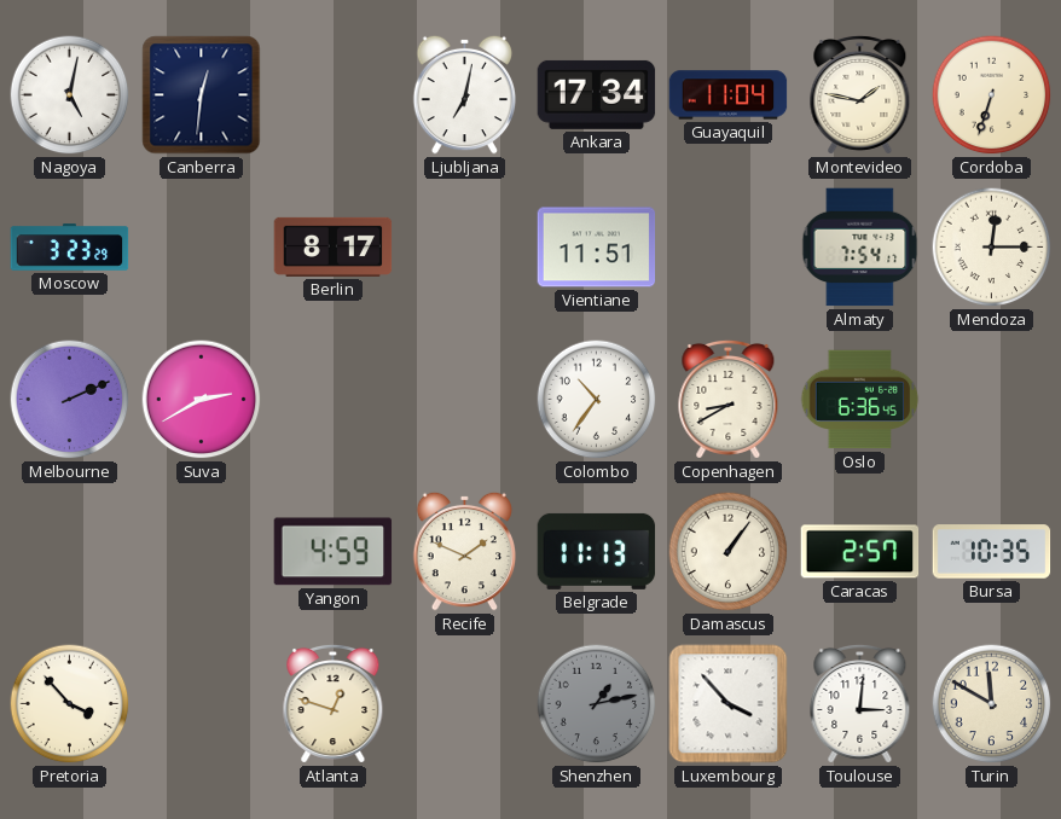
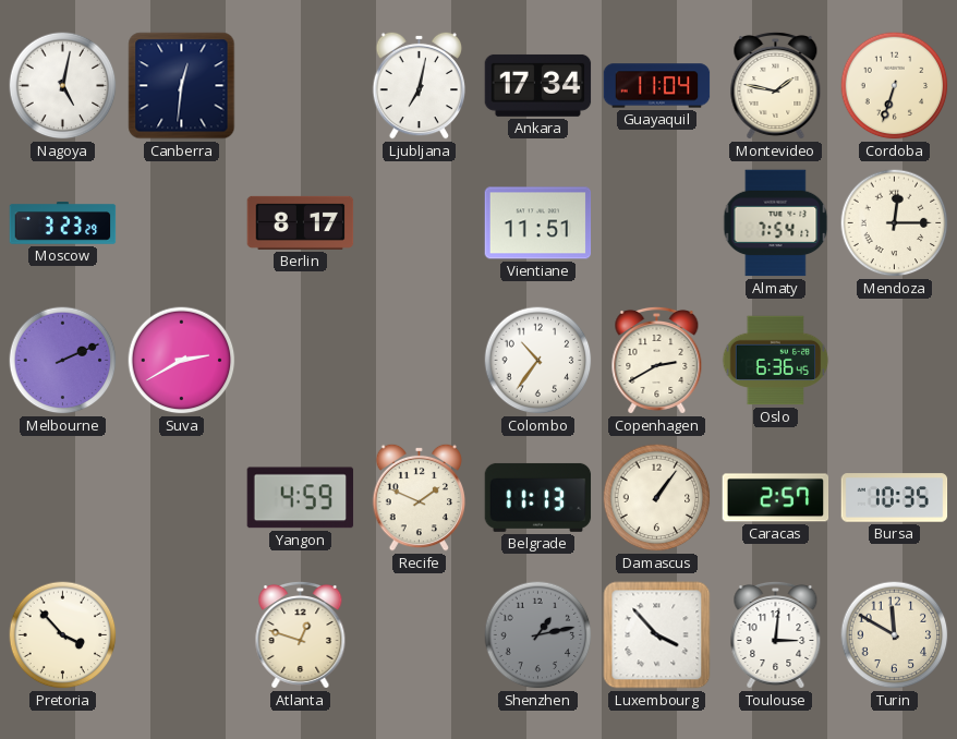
Copenhagen: 8:40 -> 2:40
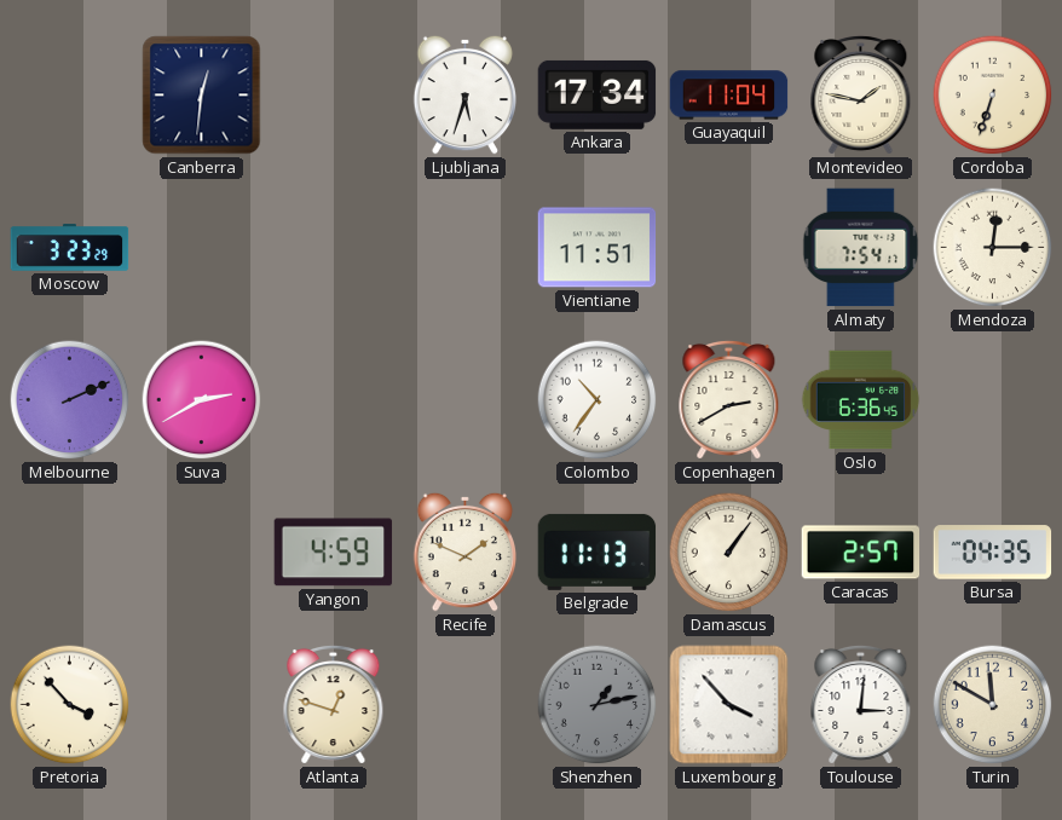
Nagoya: 5:02 -> none
Ljubljana: 7:02 -> 5:33
Berlin: 8:17 -> none
Bursa: 10:35 -> 04:35
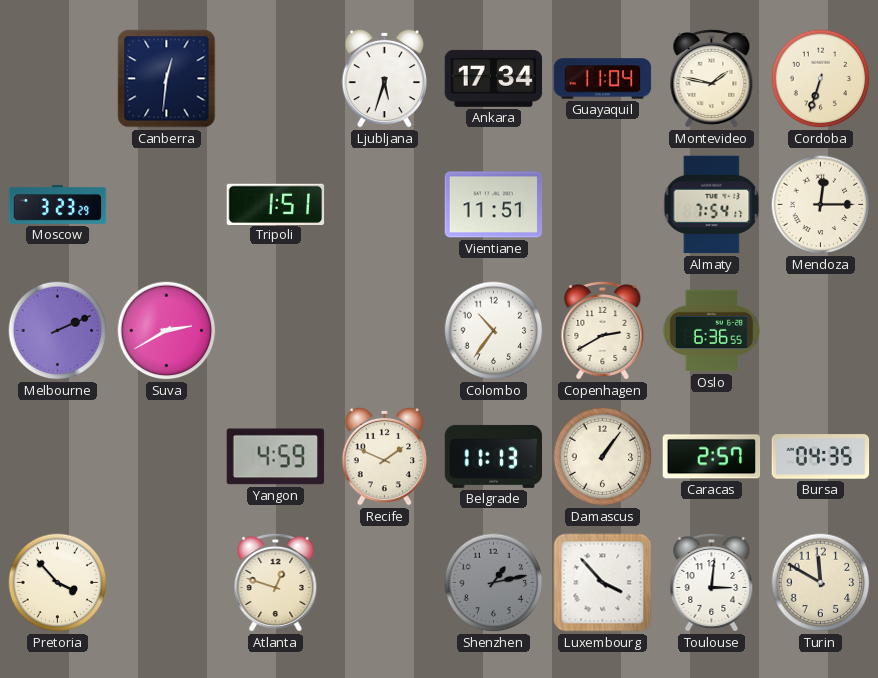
Tripoli: none -> 1:51
Oslo: 6:36:45 -> 6:36:55
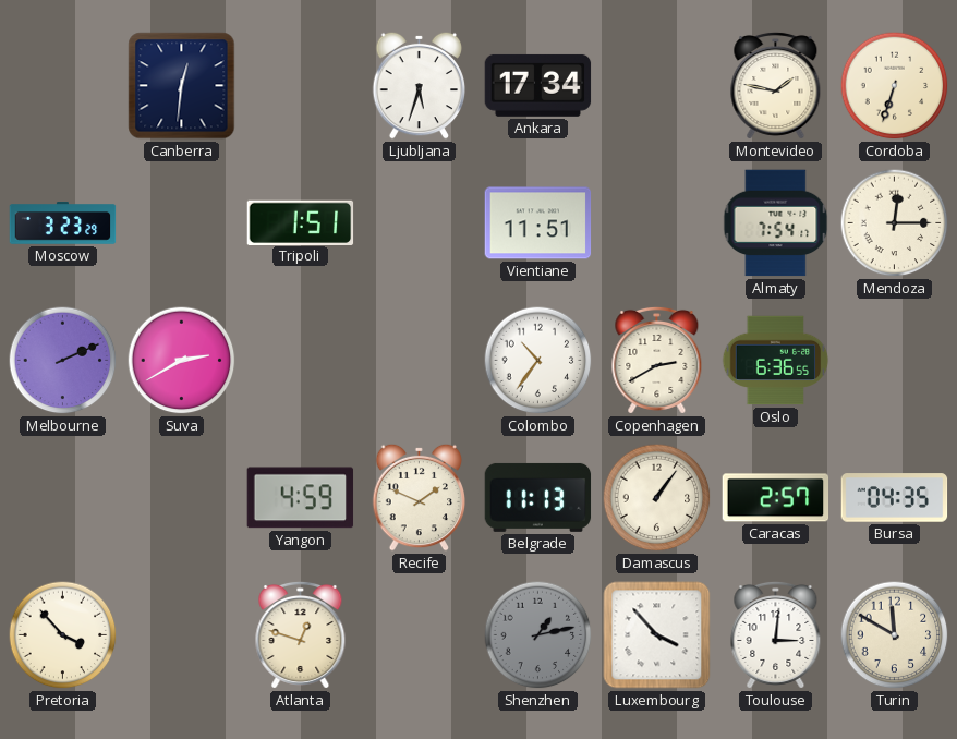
Guayaquil: 11:04 -> none
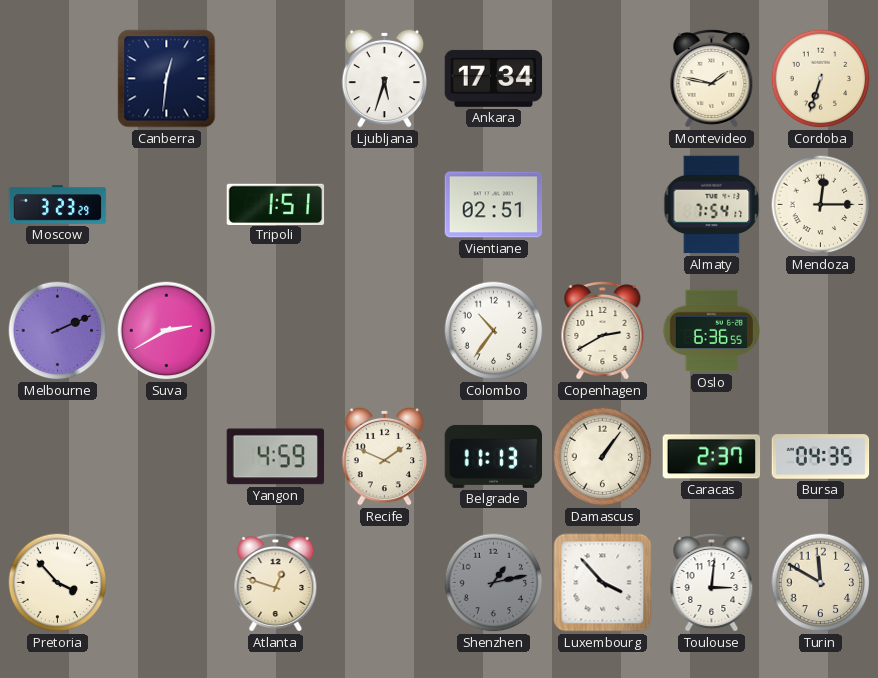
Vientiane: 11:51 -> 02:51
Caracas: 2:57 -> 2:37
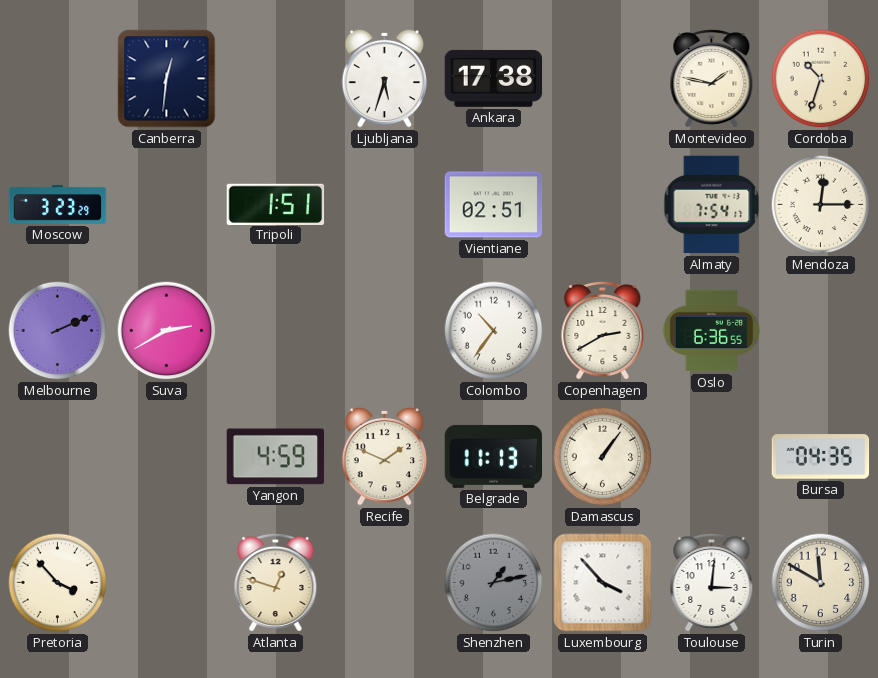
Ankara: 17:34 -> 17:38
Cordoba: 6:33 -> 10:33
Caracas: 2:37 -> none
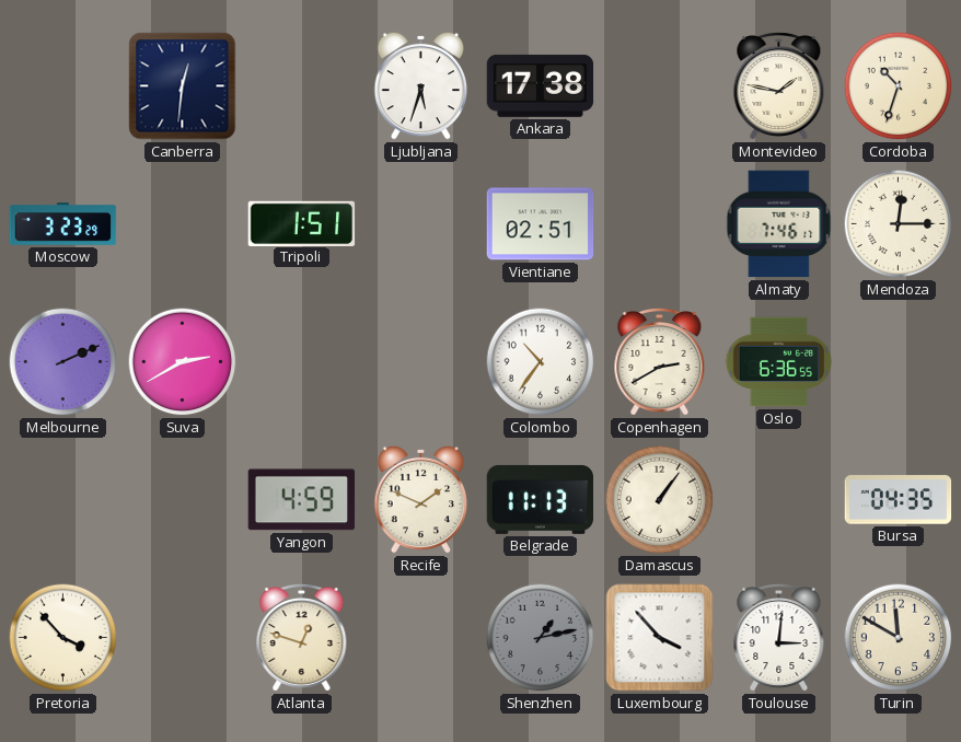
Almaty: 7:54 -> 7:46
